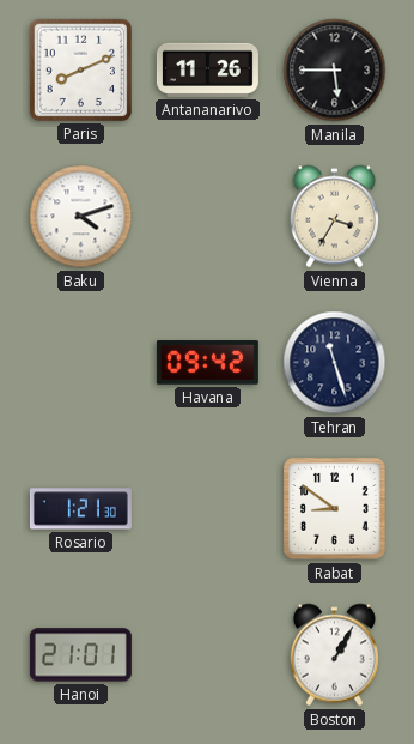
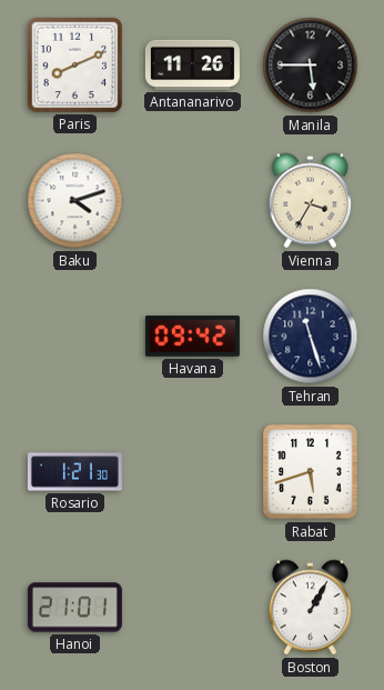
Rabat: 8:51 -> 5:42
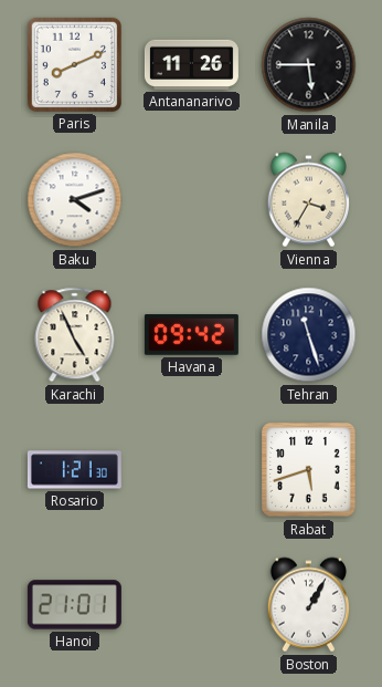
Karachi: none -> 4:56
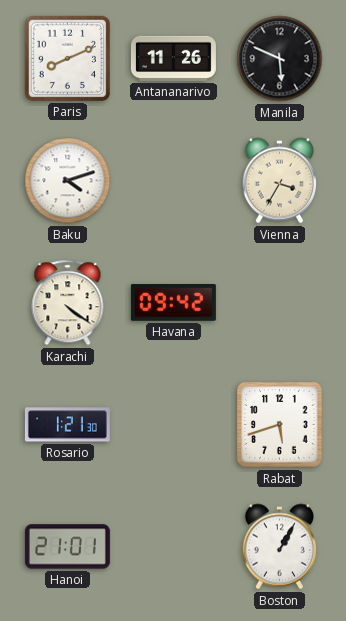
Manila: 5:45 -> 5:49
Karachi: 4:56 -> 4:21
Tehran: 11:27 -> none
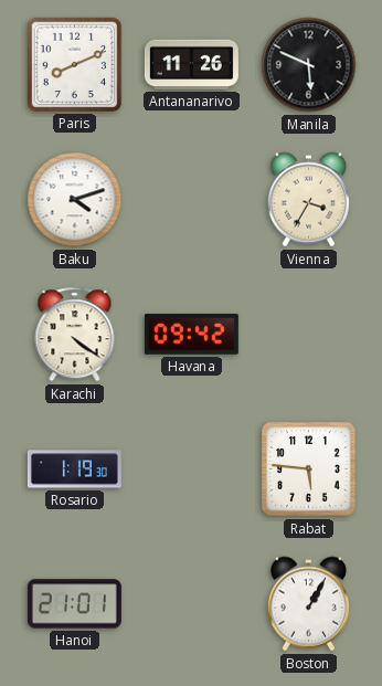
Rosario: 1:21 -> 1:19
Rabat: 5:42 -> 5:46
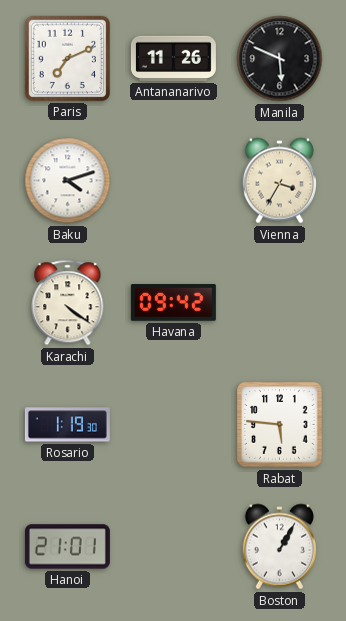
Paris: 8:11 -> 7:11
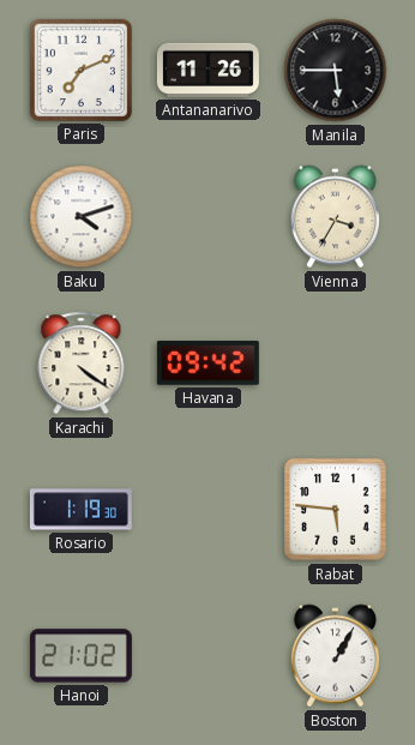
Manila: 5:49 -> 5:45
Hanoi: 21:01 -> 21:02
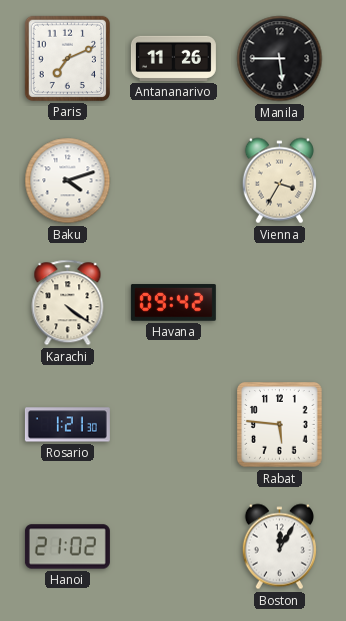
Rosario: 1:19 -> 1:21
Boston: 1:05 -> 12:05
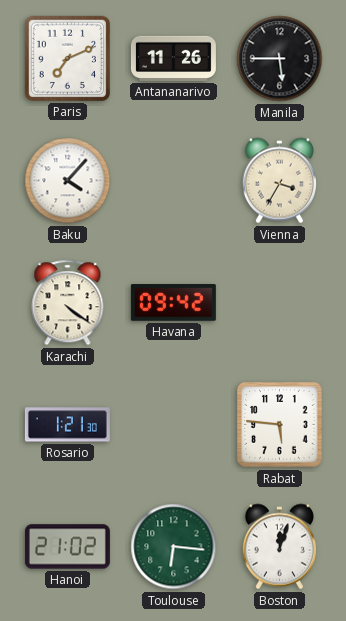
Baku: 4:12 -> 4:07
Toulouse: none -> 6:16
Boston: 12:05 -> 12:03
